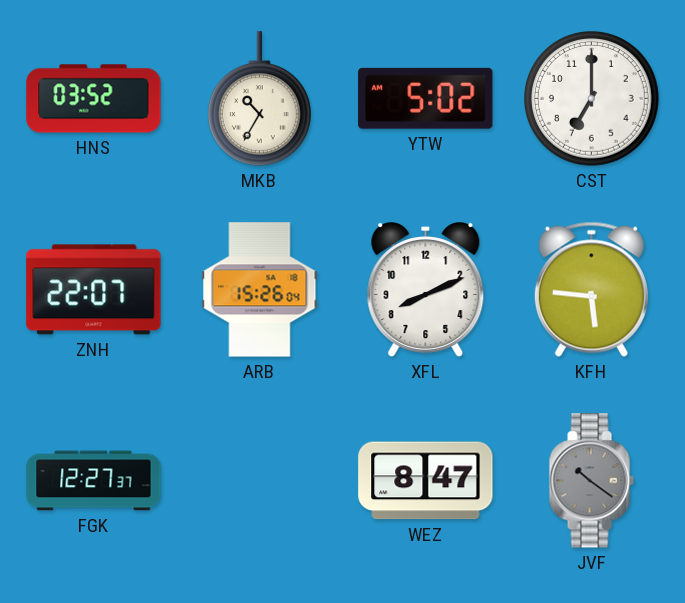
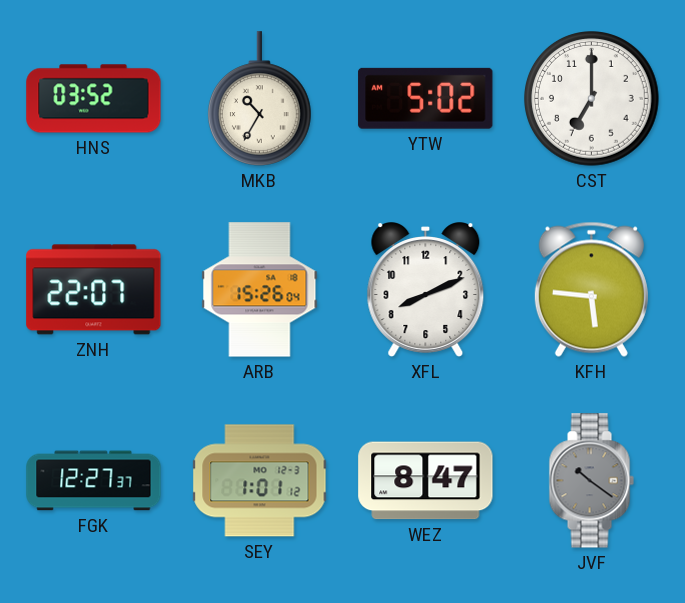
SEY: none -> 1:01
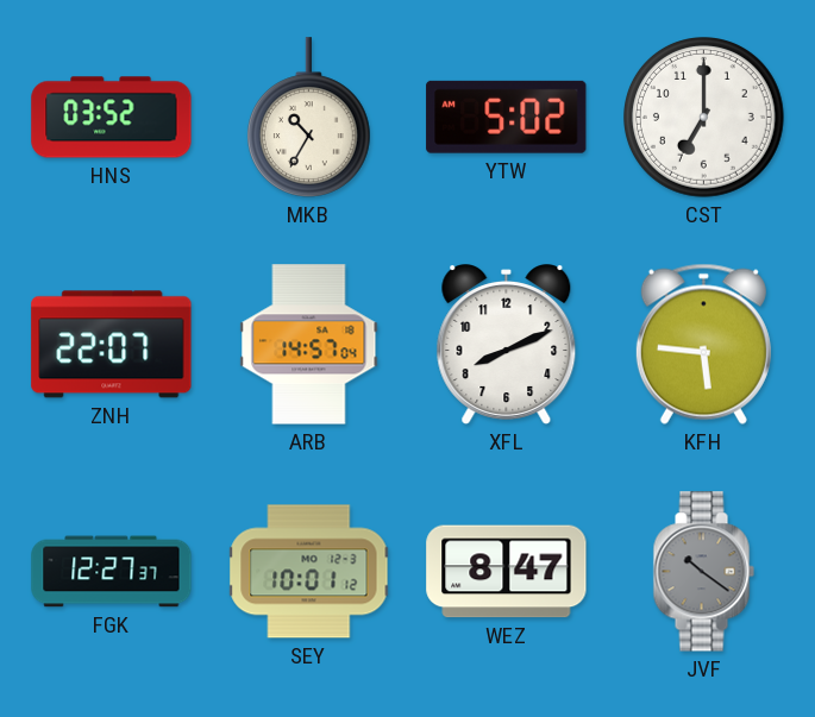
ARB: 15:26 -> 14:57
SEY: 1:01 -> 10:01
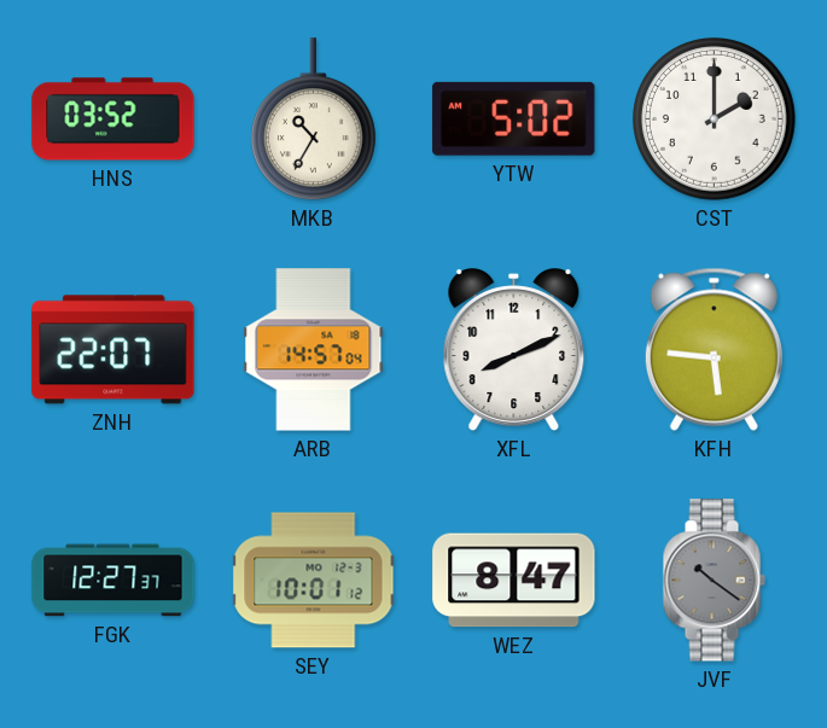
CST: 7:00 -> 2:00
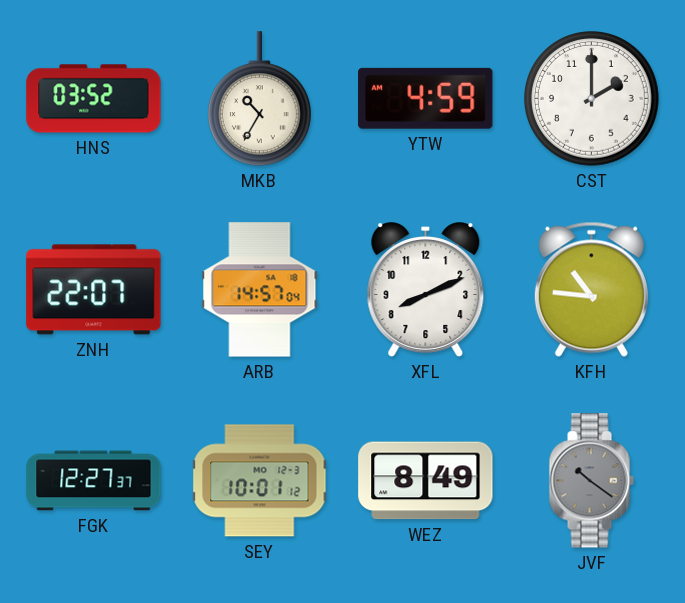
YTW: 5:02 -> 4:59
KFH: 5:46 -> 10:46
WEZ: 8:47 -> 8:49
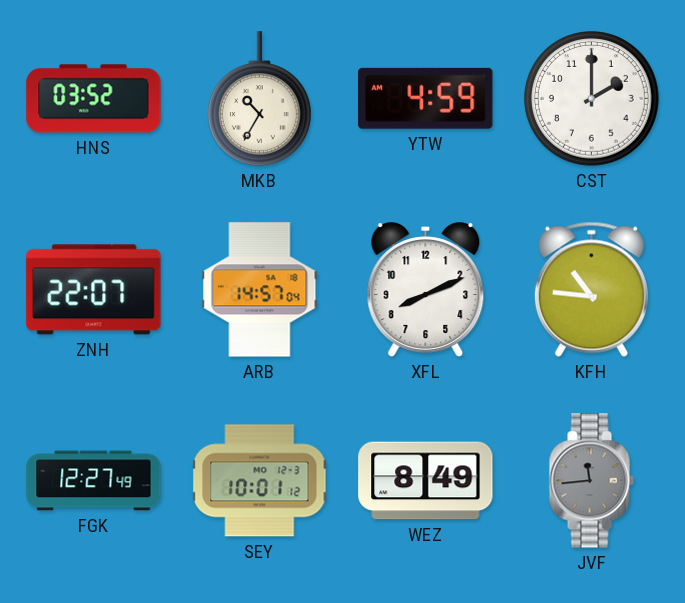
FGK: 12:27:37 -> 12:27:49
JVF: 10:21 -> 11:44
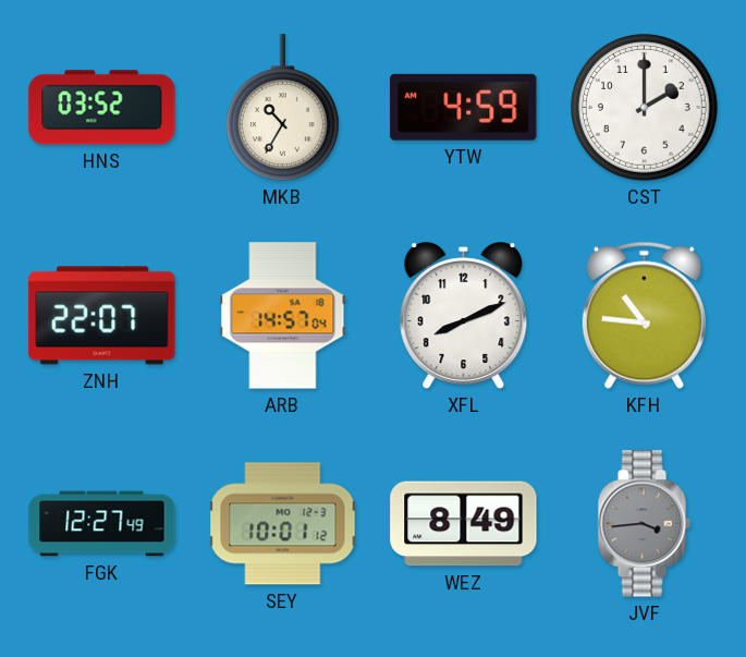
JVF: 11:44 -> 3:44
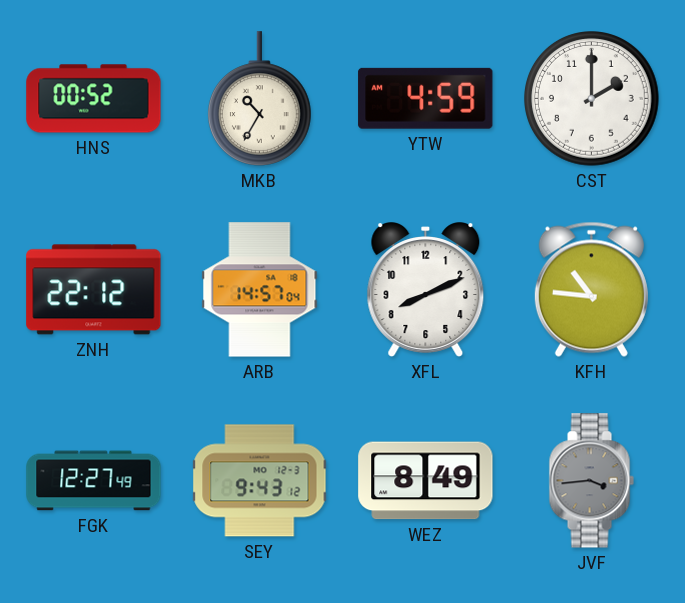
HNS: 03:52 -> 00:52
ZNH: 22:07 -> 22:12
SEY: 10:01 -> 9:43
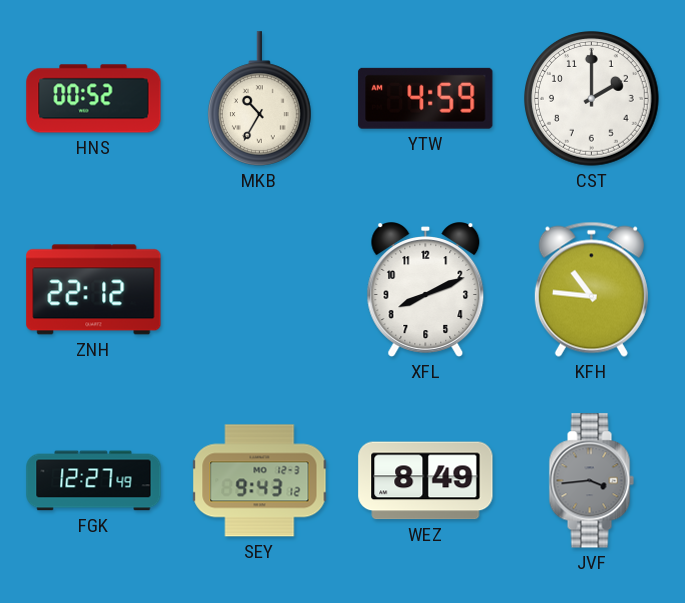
ARB: 14:57 -> none
